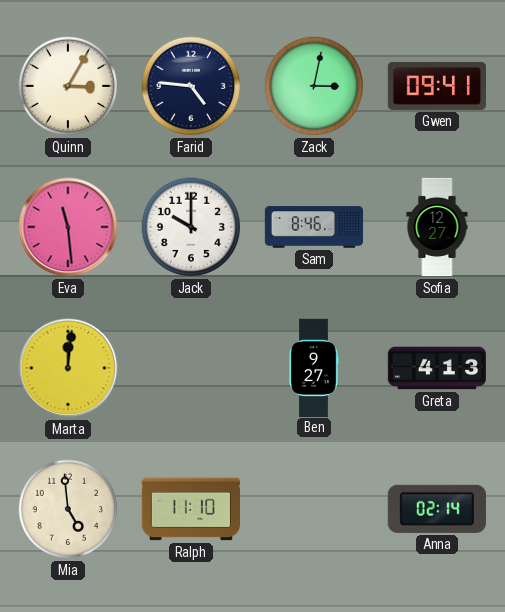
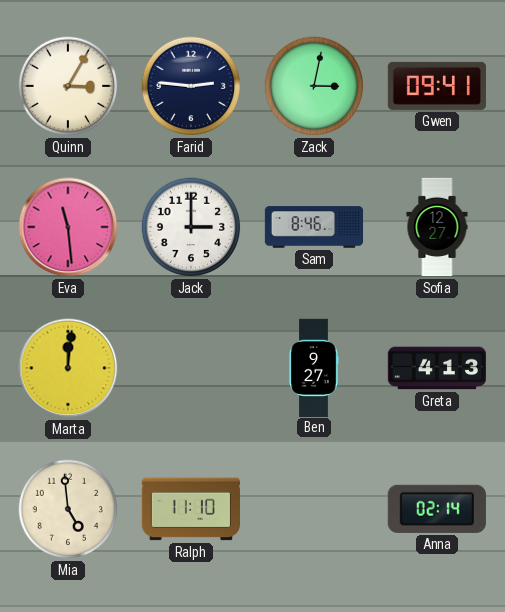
Farid: 4:46 -> 2:46
Jack: 10:00 -> 3:00
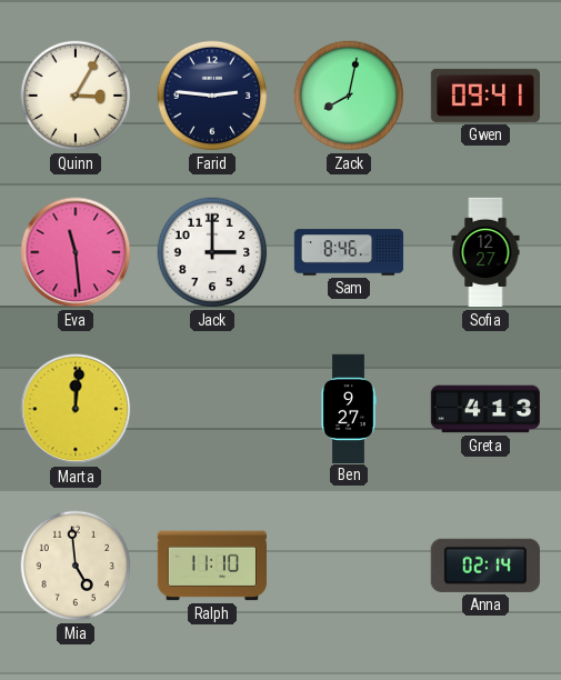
Zack: 3:02 -> 8:02
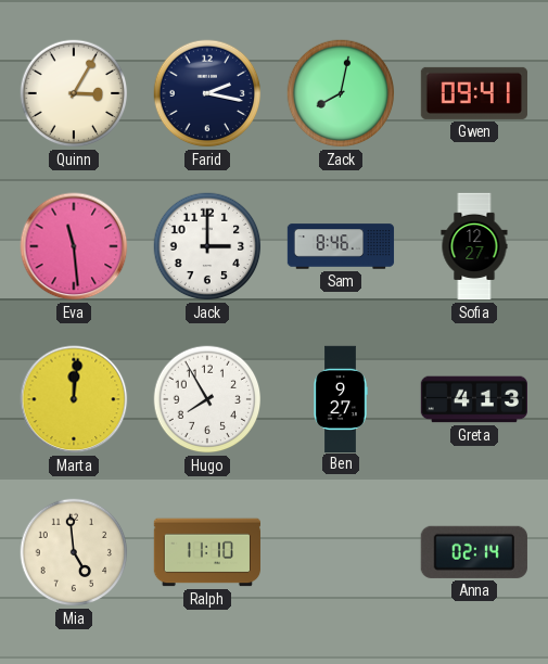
Farid: 2:46 -> 2:17
Hugo: none -> 7:55
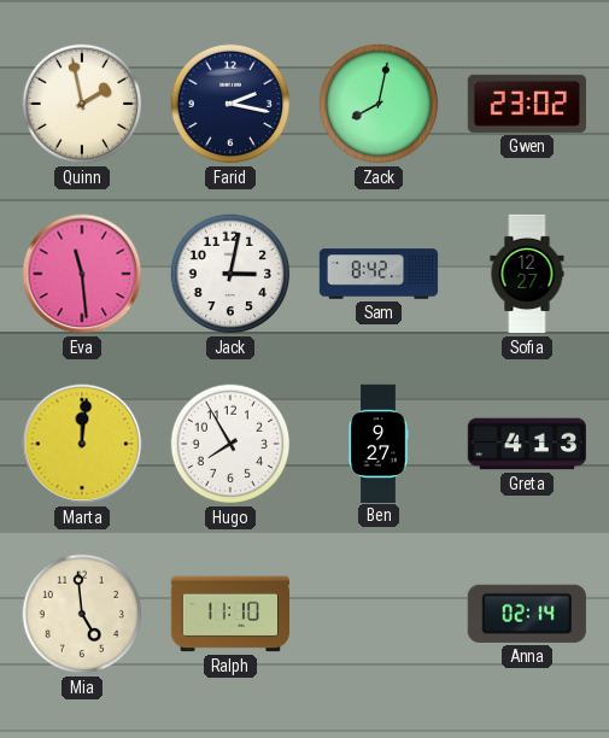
Quinn: 3:05 -> 1:58
Gwen: 09:41 -> 23:02
Jack: 3:00 -> 3:02
Sam: 8:46 -> 8:42
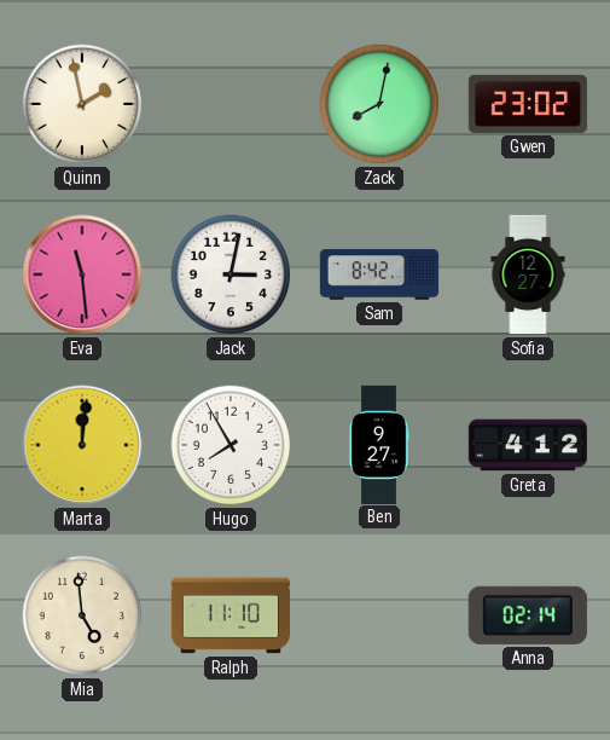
Farid: 2:17 -> none
Greta: 4:13 -> 4:12
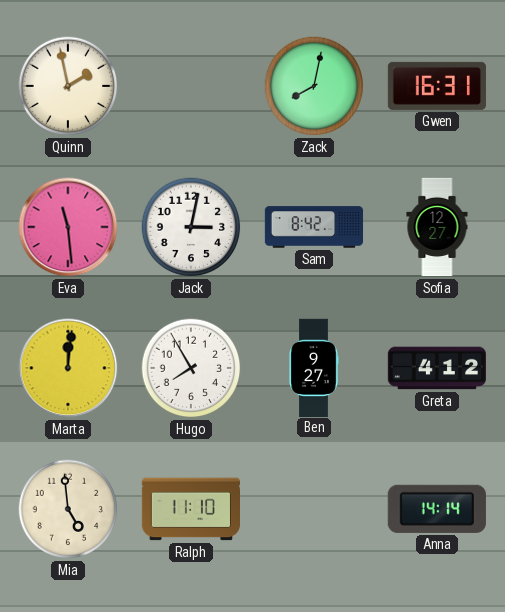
Gwen: 23:02 -> 16:31
Anna: 02:14 -> 14:14
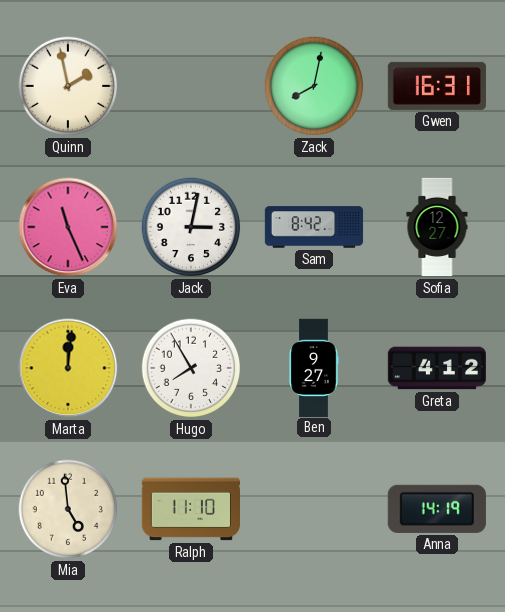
Eva: 11:29 -> 11:26
Anna: 14:14 -> 14:19
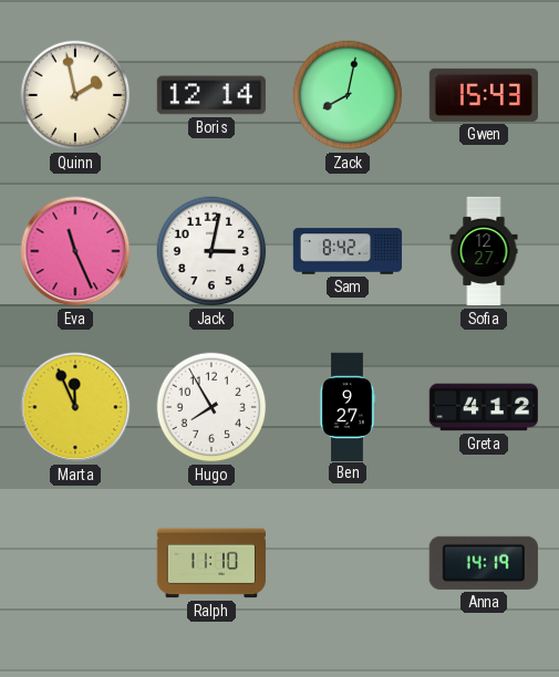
Boris: none -> 12:14
Gwen: 16:31 -> 15:43
Marta: 12:01 -> 11:56
Mia: 4:59 -> none
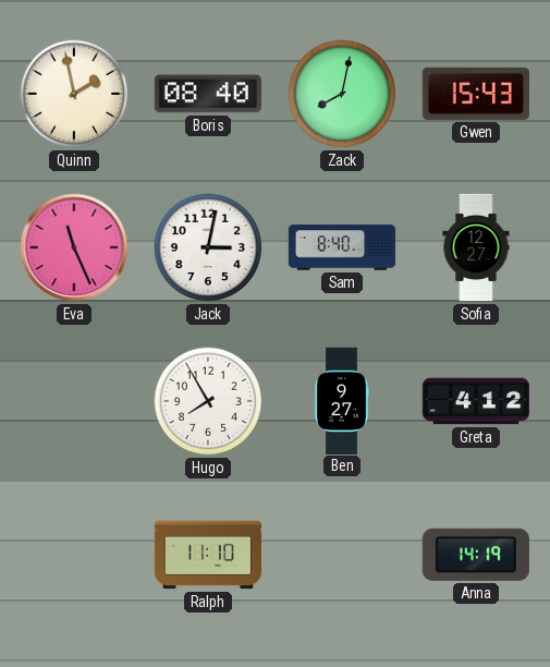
Boris: 12:14 -> 08:40
Sam: 8:42 -> 8:40
Marta: 11:56 -> none
